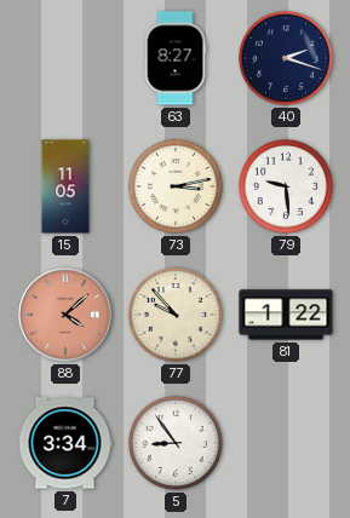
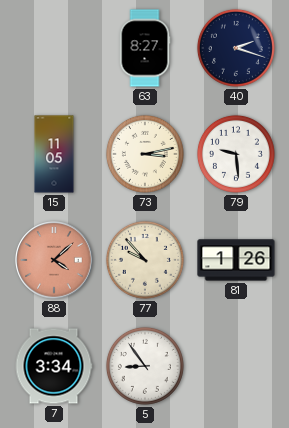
81: 1:22 -> 1:26
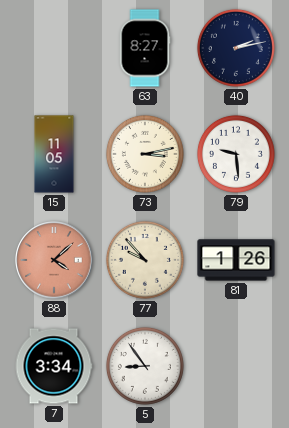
40: 2:18 -> 2:13
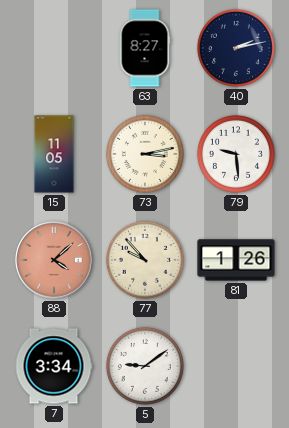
5: 8:54 -> 9:09
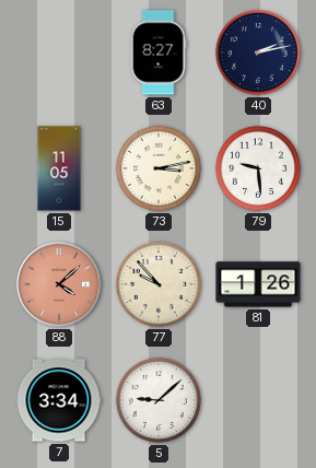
5: 9:09 -> 9:08
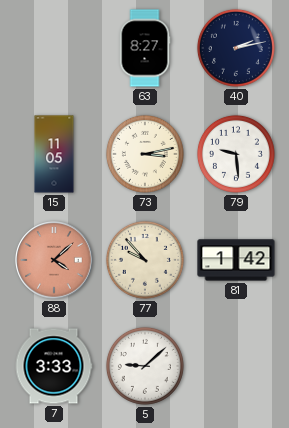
81: 1:26 -> 1:42
7: 3:34 -> 3:33
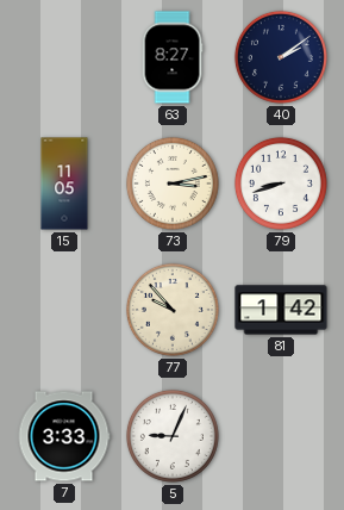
40: 2:13 -> 2:09
79: 9:29 -> 8:42
88: 4:08 -> none
5: 9:08 -> 9:04
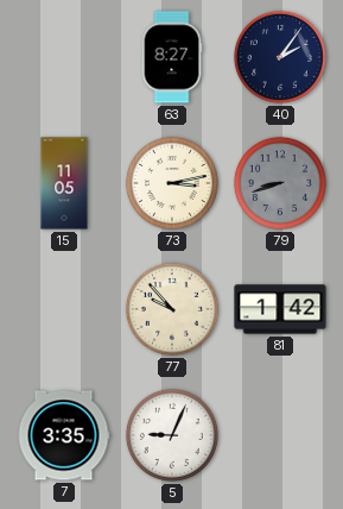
40: 2:09 -> 2:06
79 dial: white -> grey
7: 3:33 -> 3:35
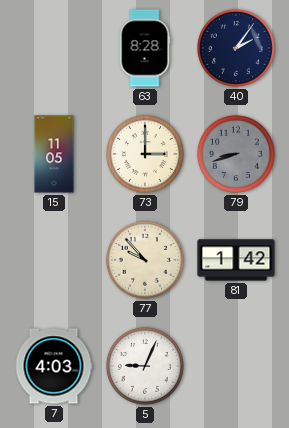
63: 8:27 -> 8:28
73: 3:13 -> 3:00
7: 3:35 -> 4:03
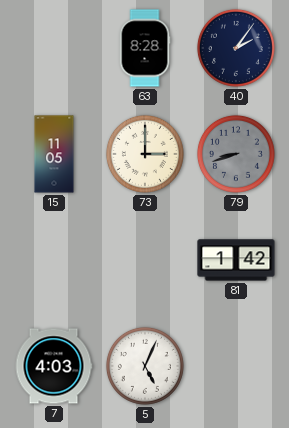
77: 9:53 -> none
5: 9:04 -> 5:04
